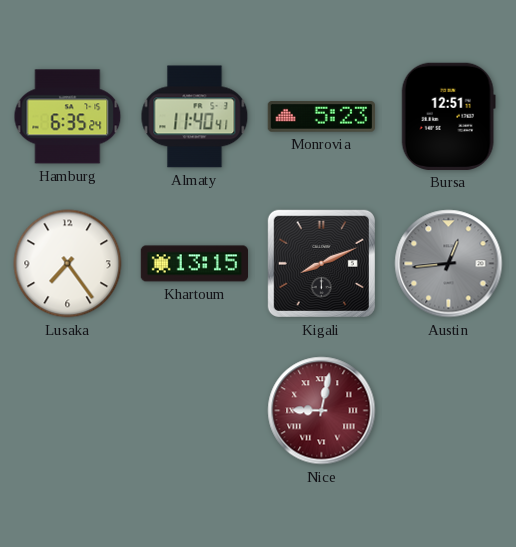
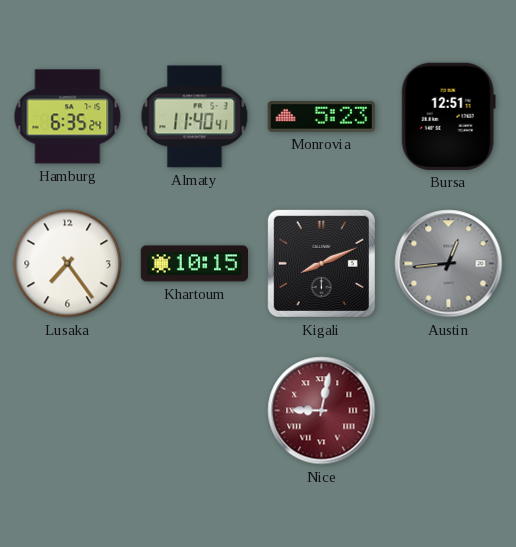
Khartoum: 13:15 -> 10:15
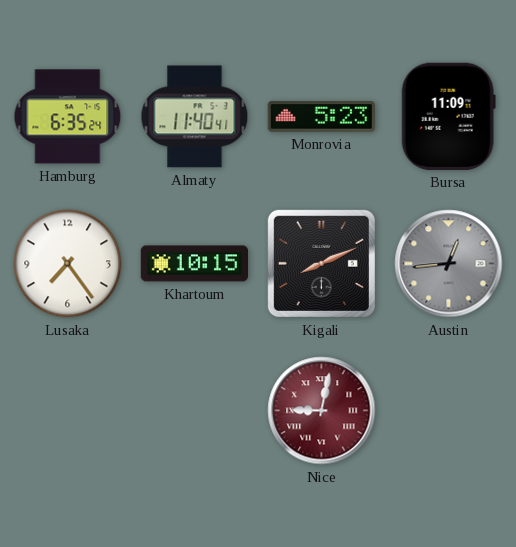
Bursa: 12:51 -> 11:09
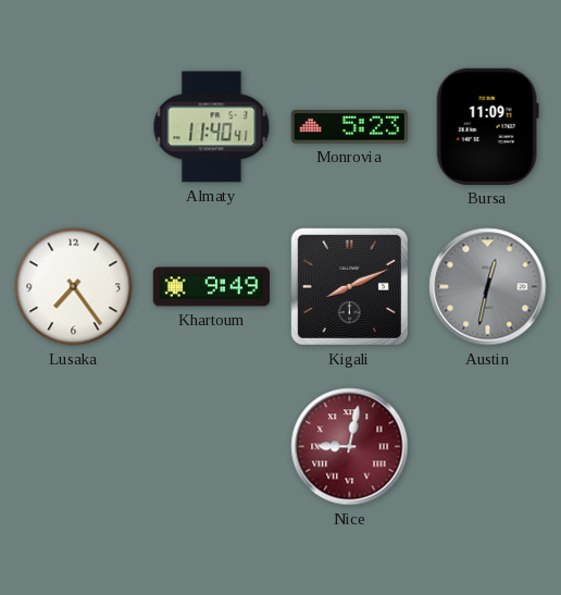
Hamburg: 6:35 -> none
Khartoum: 10:15 -> 9:49
Austin: 12:44 -> 12:32
